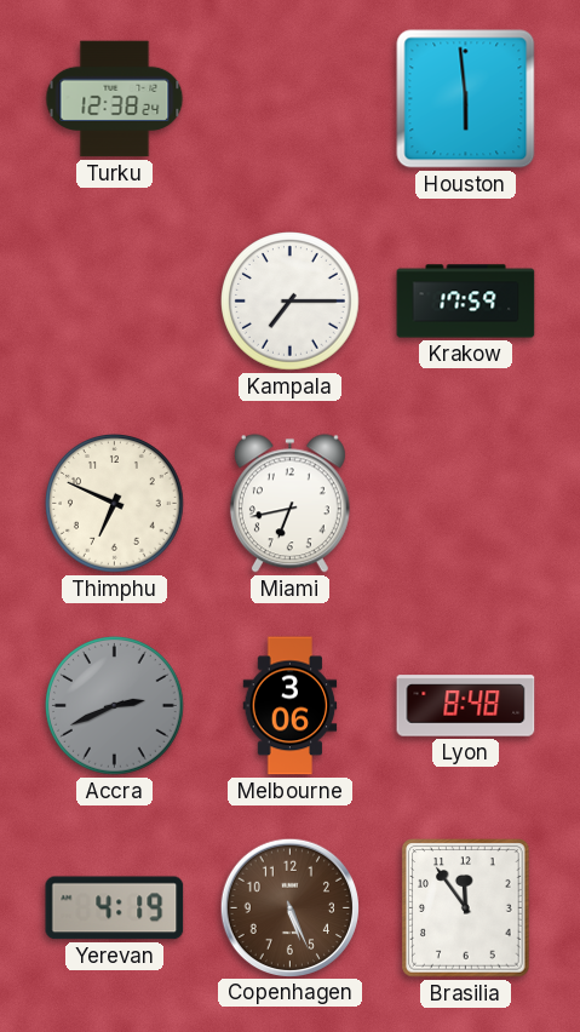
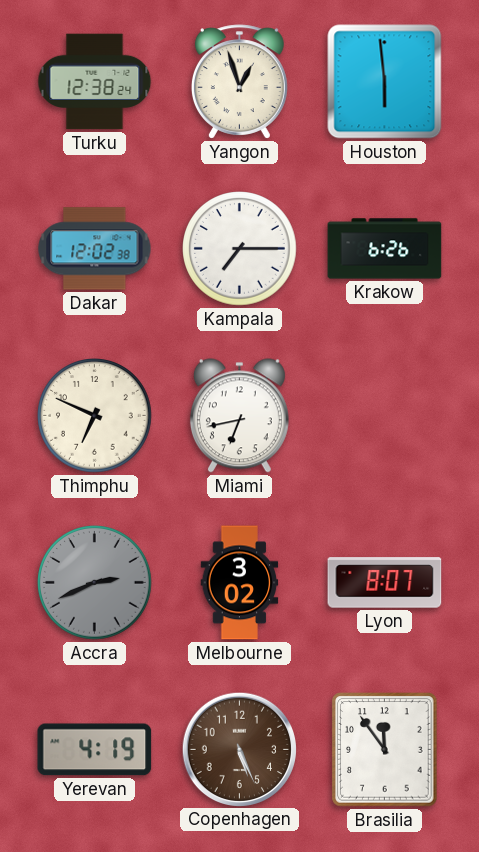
Yangon: none -> 12:57
Dakar: none -> 12:02
Krakow: 17:59 -> 6:26
Melbourne: 3:06 -> 3:02
Lyon: 8:48 -> 8:07
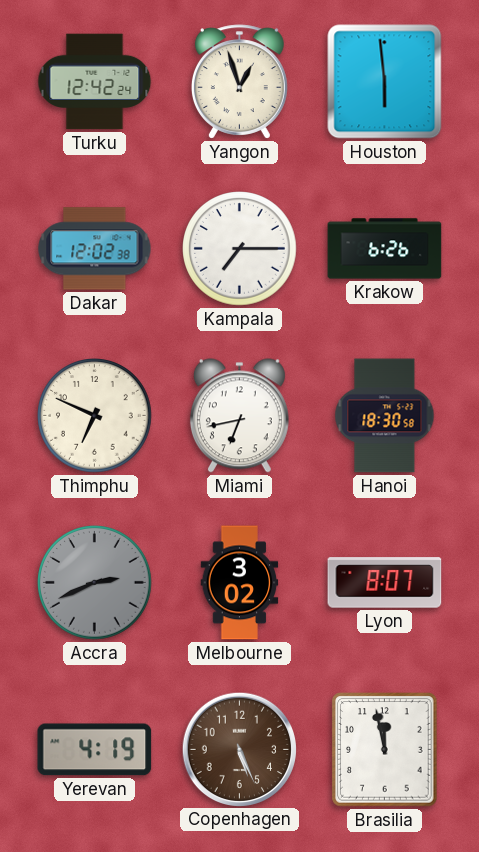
Turku: 12:38 -> 12:42
Hanoi: none -> 18:30
Brasilia: 11:54 -> 11:58
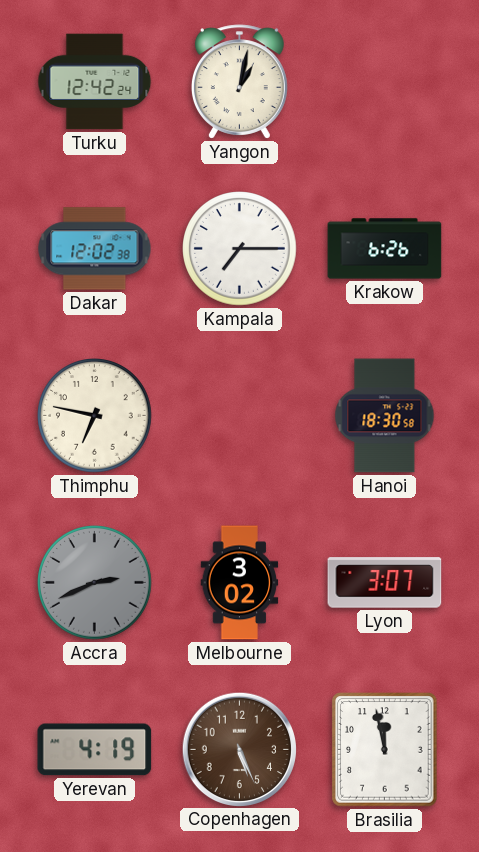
Yangon: 12:57 -> 1:02
Houston: 5:59 -> none
Thimphu: 6:49 -> 6:47
Miami: 6:43 -> none
Lyon: 8:07 -> 3:07
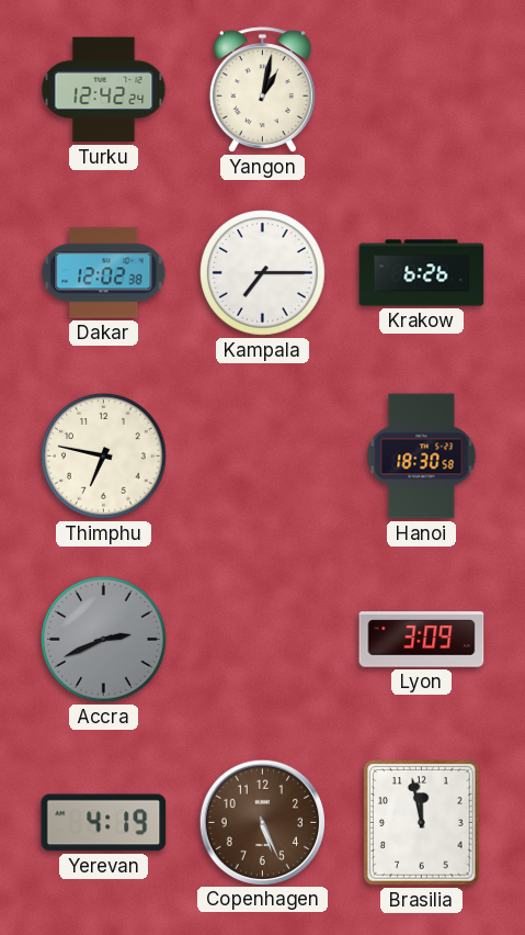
Melbourne: 3:02 -> none
Lyon: 3:07 -> 3:09
